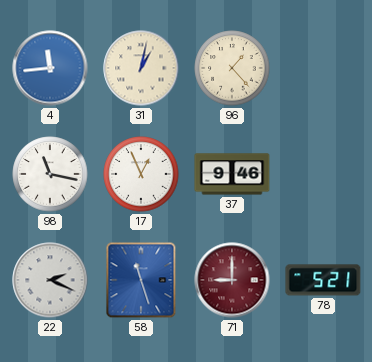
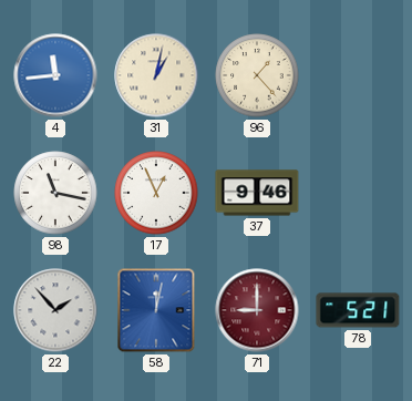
22: 2:19 -> 1:53
58: 11:27 -> 12:02
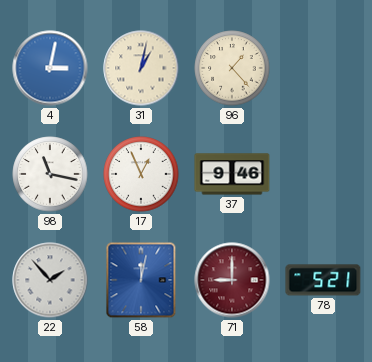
4: 11:44 -> 3:02
